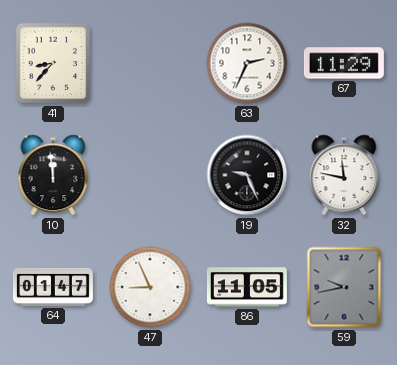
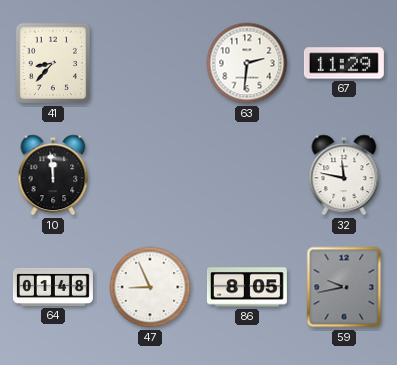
63: 2:34 -> 2:31
19: 9:26 -> none
64: 01:47 -> 01:48
86: 11:05 -> 8:05
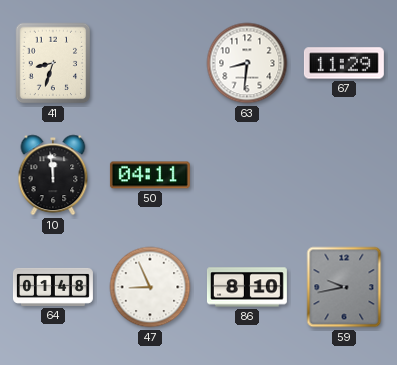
41: 8:37 -> 8:33
63: 2:31 -> 8:31
50: none -> 04:11
32: 11:47 -> none
86: 8:05 -> 8:10
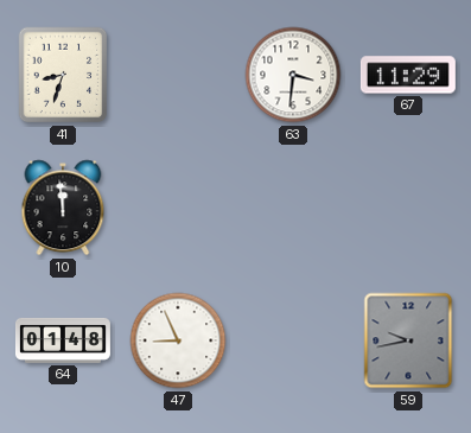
63: 8:31 -> 3:31
50: 04:11 -> none
86: 8:10 -> none
